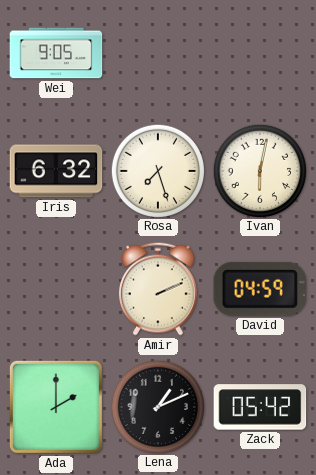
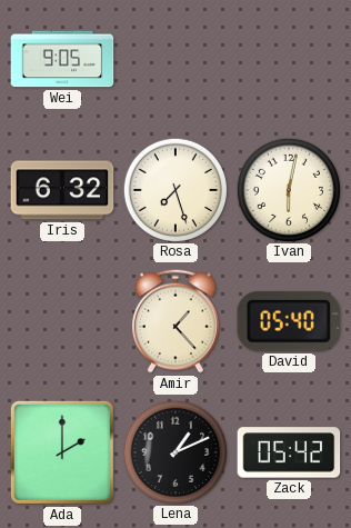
Amir: 2:11 -> 1:23
David: 04:59 -> 05:40
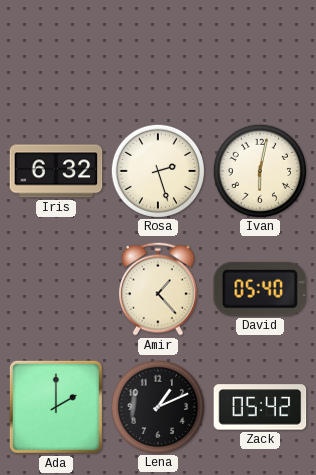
Wei: 9:05 -> none
Rosa: 7:27 -> 2:27
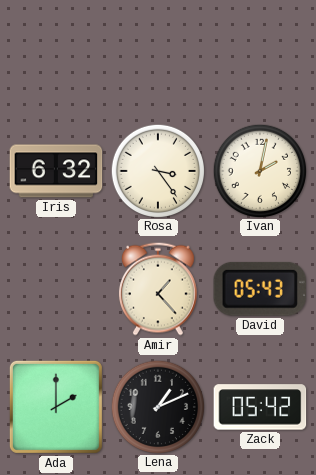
Rosa: 2:27 -> 3:24
Ivan: 6:02 -> 2:02
David: 05:40 -> 05:43
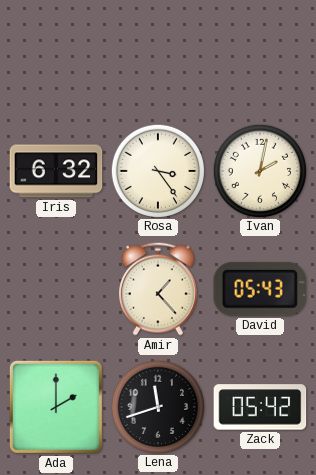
Lena: 1:11 -> 11:42
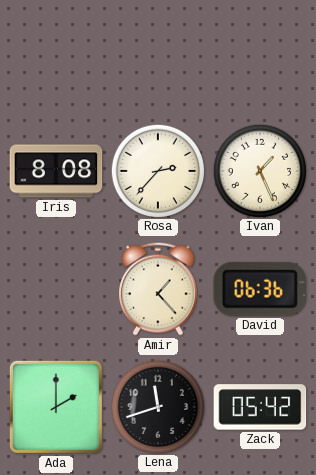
Iris: 6:32 -> 8:08
Rosa: 3:24 -> 2:37
Ivan: 2:02 -> 1:26
David: 05:43 -> 06:36
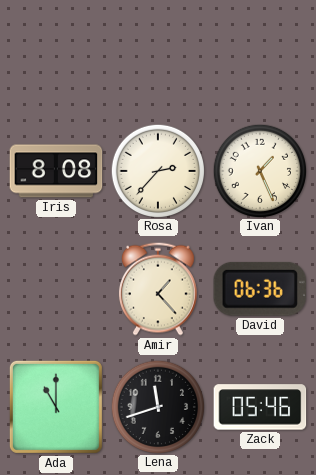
Ada: 2:00 -> 11:00
Zack: 05:42 -> 05:46
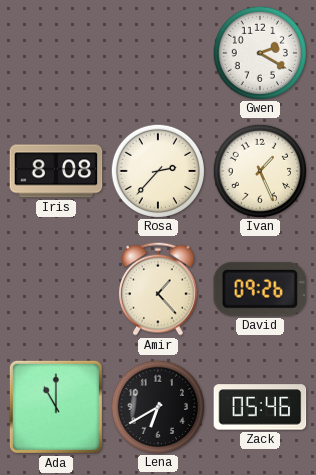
Gwen: none -> 2:20
David: 06:36 -> 09:26
Lena: 11:42 -> 6:40
